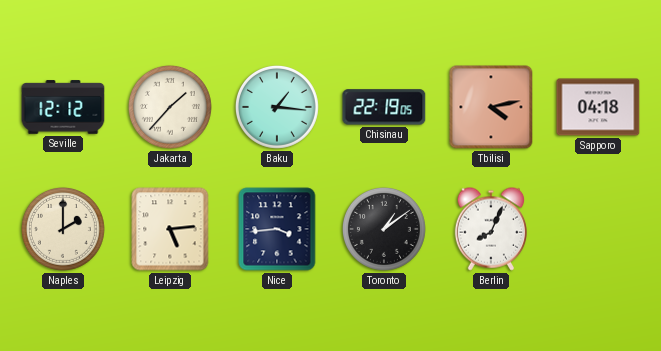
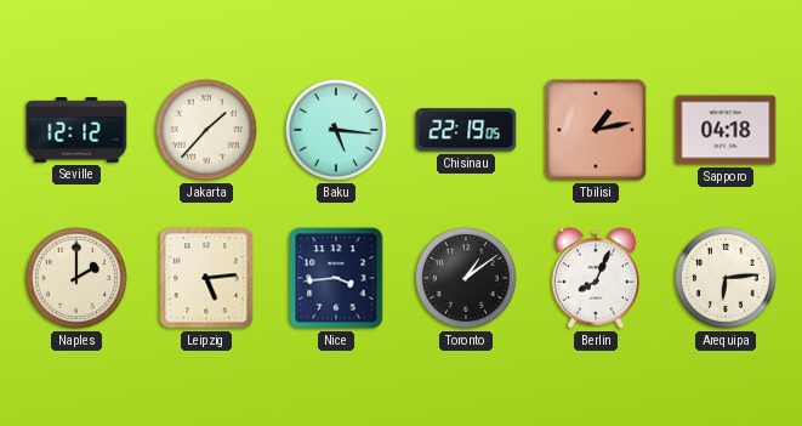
Baku: 1:16 -> 5:16
Tbilisi: 4:13 -> 1:13
Arequipa: none -> 6:14
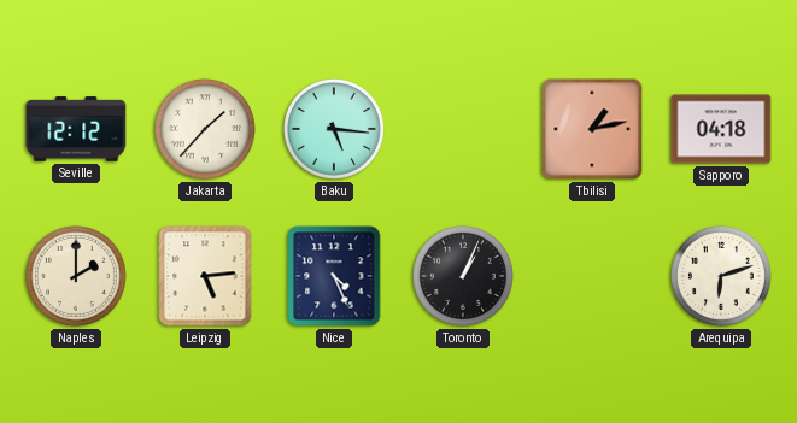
Chisinau: 22:19 -> none
Nice: 3:44 -> 4:26
Toronto: 1:09 -> 1:04
Berlin: 8:04 -> none
Arequipa: 6:14 -> 6:12
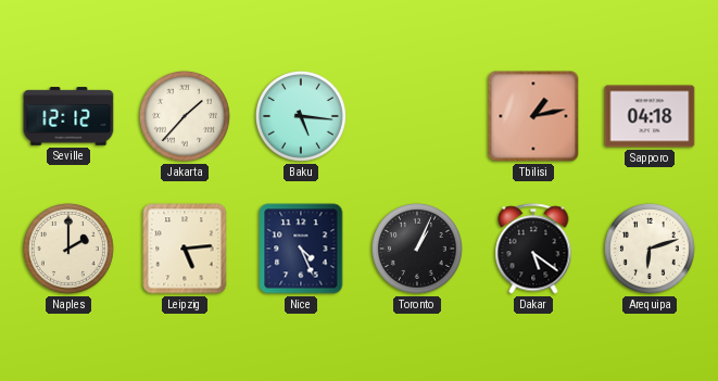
Dakar: none -> 5:21
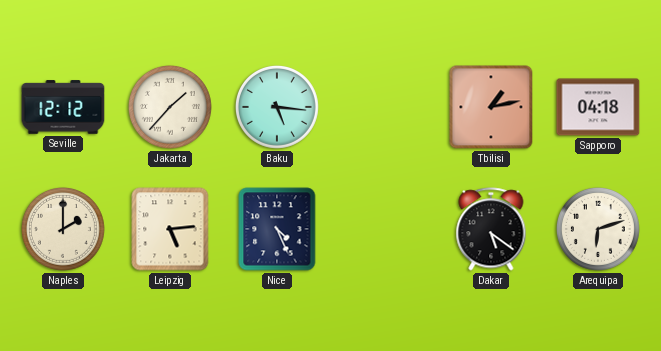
Toronto: 1:04 -> none
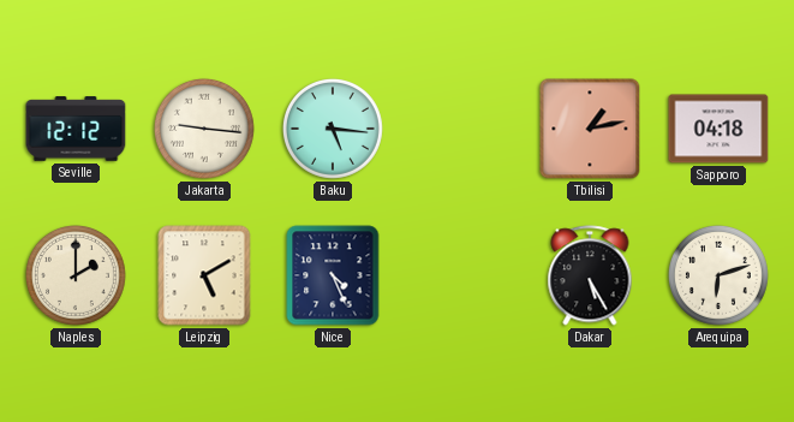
Jakarta: 1:37 -> 9:16
Leipzig: 5:14 -> 5:10
Dakar: 5:21 -> 5:25
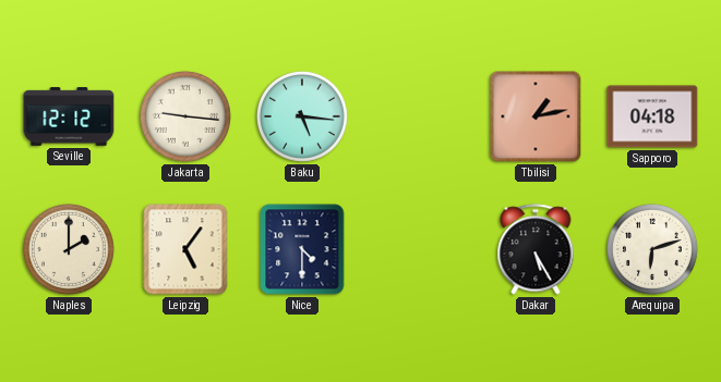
Leipzig: 5:10 -> 5:06
Nice: 4:26 -> 4:30
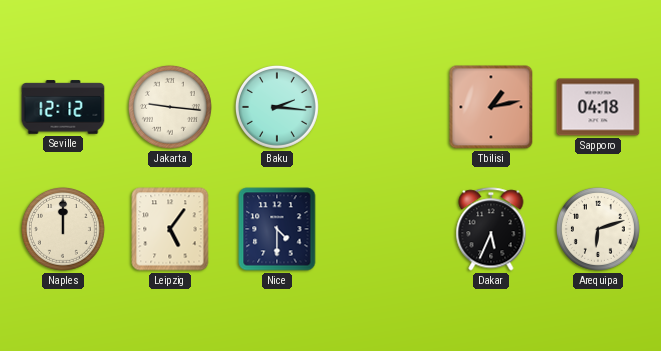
Baku: 5:16 -> 2:16
Naples: 2:00 -> 12:00
Dakar: 5:25 -> 5:34
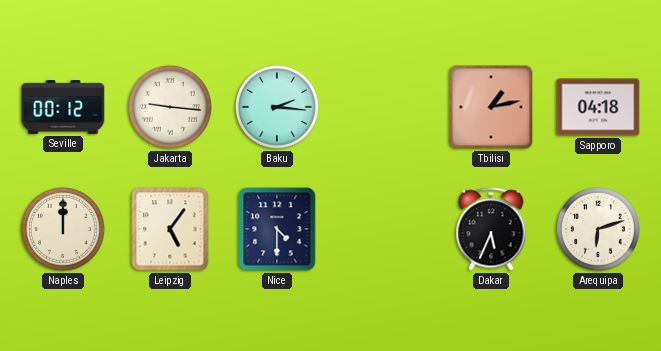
Seville: 12:12 -> 00:12
